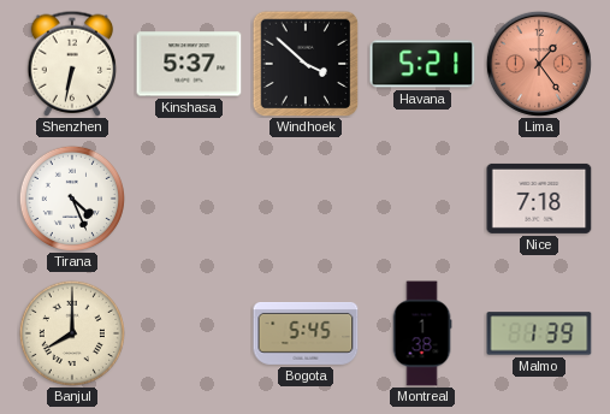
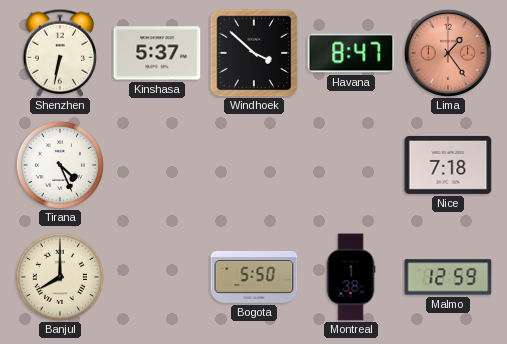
Havana: 5:21 -> 8:47
Bogota: 5:45 -> 5:50
Malmo: 1:39 -> 12:59
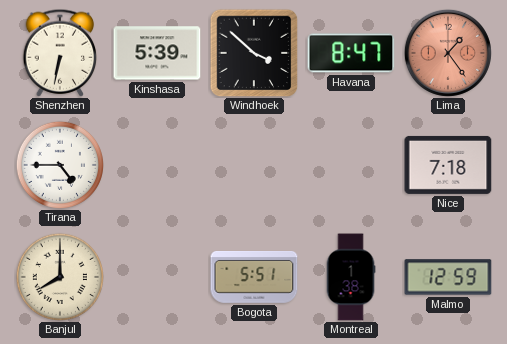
Kinshasa: 5:37 -> 5:39
Tirana: 4:26 -> 4:45
Bogota: 5:50 -> 5:51
